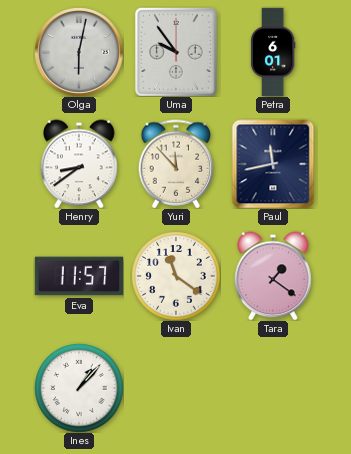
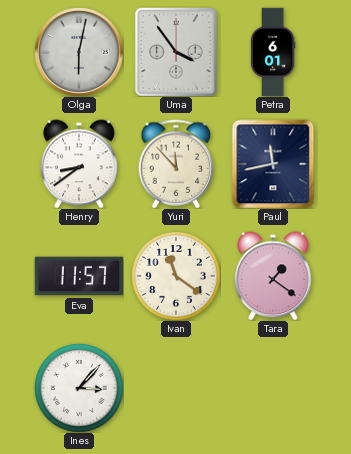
Uma: 9:54 -> 3:54
Ines: 1:07 -> 3:07
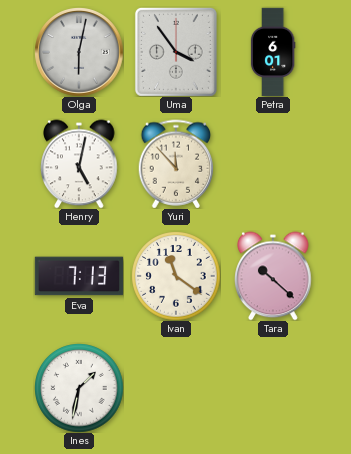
Henry: 8:39 -> 5:02
Paul: 11:43 -> none
Eva: 11:57 -> 7:13
Tara: 1:21 -> 10:22
Ines: 3:07 -> 1:32
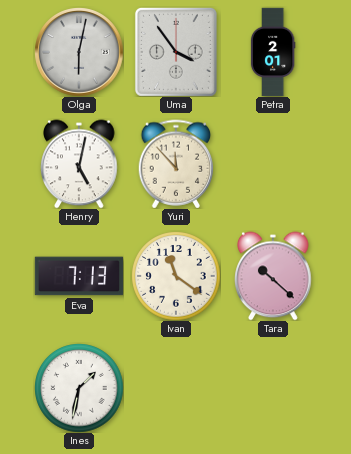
Petra: 6:01 -> 2:01
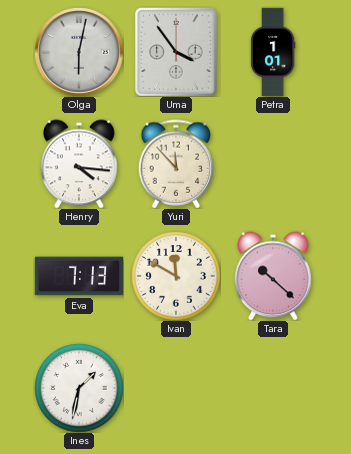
Petra: 2:01 -> 1:01
Henry: 5:02 -> 4:16
Ivan: 11:21 -> 11:50
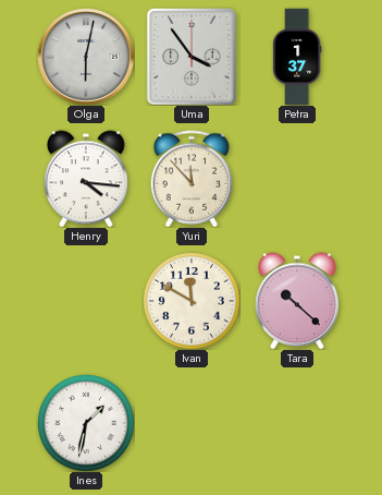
Petra: 1:01 -> 1:37
Eva: 7:13 -> none
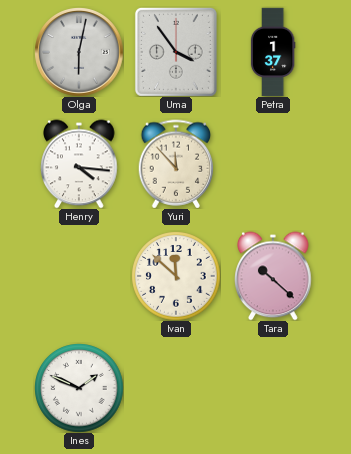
Ivan: 11:50 -> 11:52
Ines: 1:32 -> 1:49
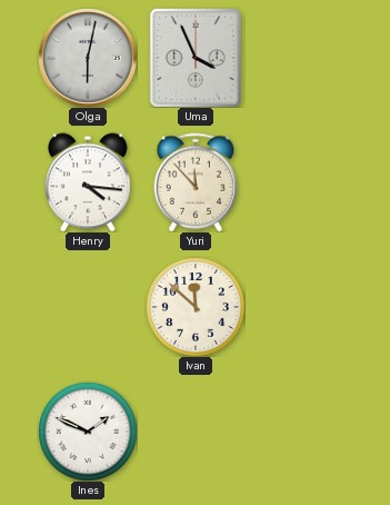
Uma: 3:54 -> 3:56
Petra: 1:37 -> none
Tara: 10:22 -> none
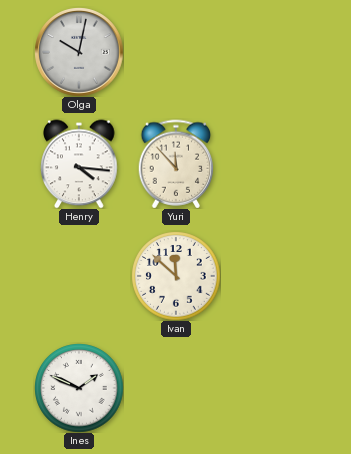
Olga: 6:02 -> 10:02
Uma: 3:56 -> none
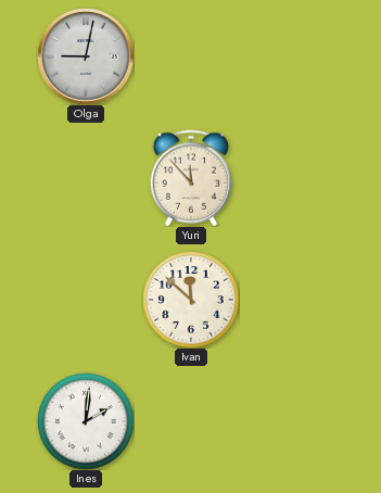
Olga: 10:02 -> 9:02
Henry: 4:16 -> none
Ines: 1:49 -> 2:01
